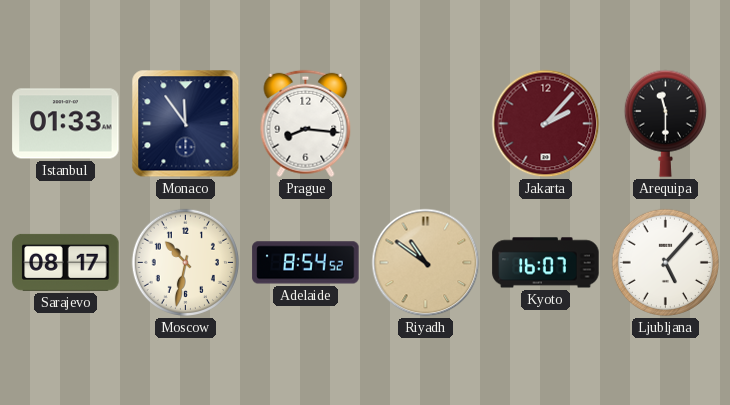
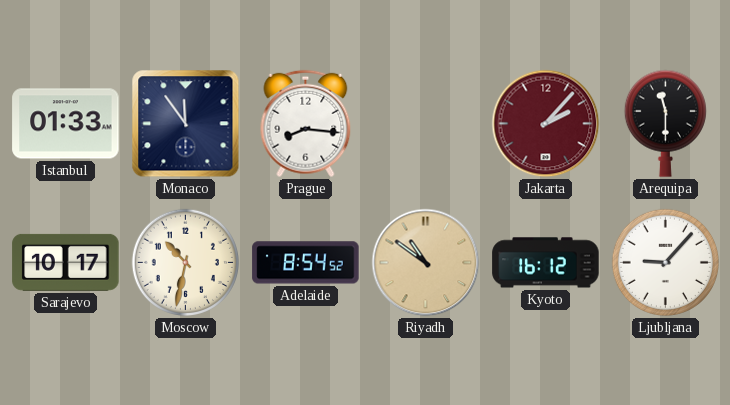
Sarajevo: 08:17 -> 10:17
Kyoto: 16:07 -> 16:12
Ljubljana: 5:07 -> 9:07
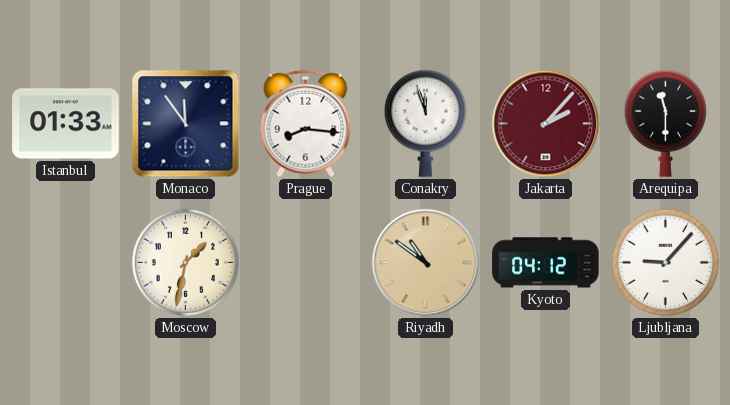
Conakry: none -> 11:57
Sarajevo: 10:17 -> none
Moscow: 10:32 -> 1:32
Adelaide: 8:54 -> none
Kyoto: 16:12 -> 04:12
